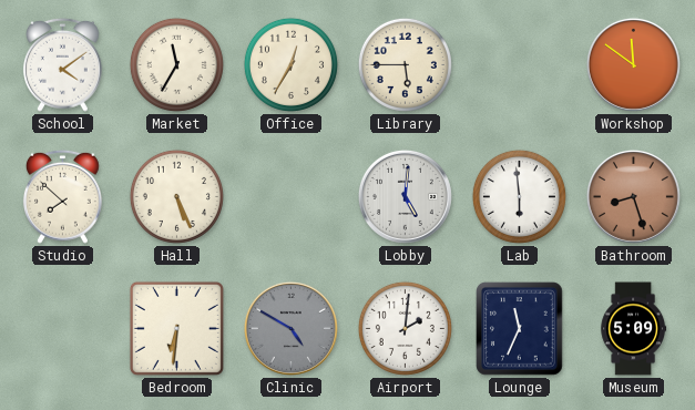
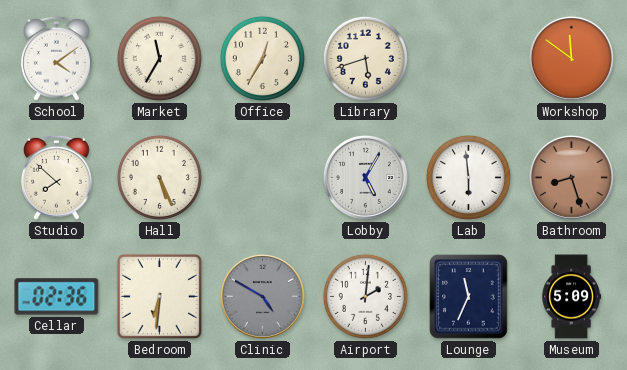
Library: 5:45 -> 5:42
Lobby: 5:01 -> 5:05
Cellar: none -> 02:36
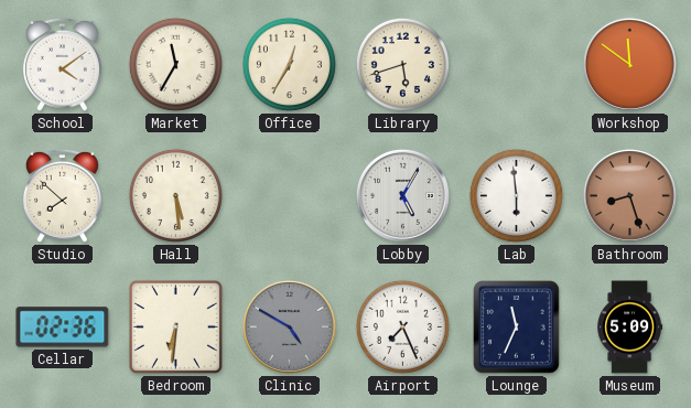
Hall: 5:26 -> 5:29
Airport: 2:01 -> 7:26
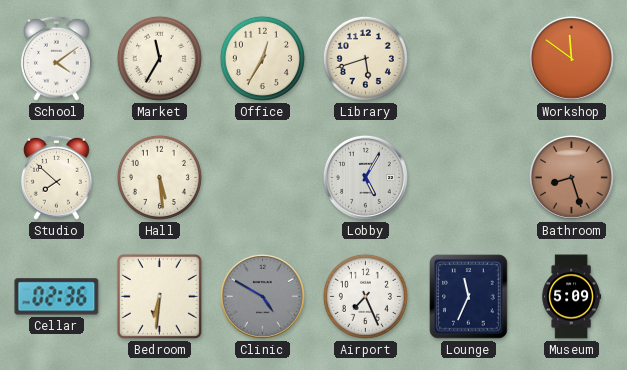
Lab: 5:59 -> none
